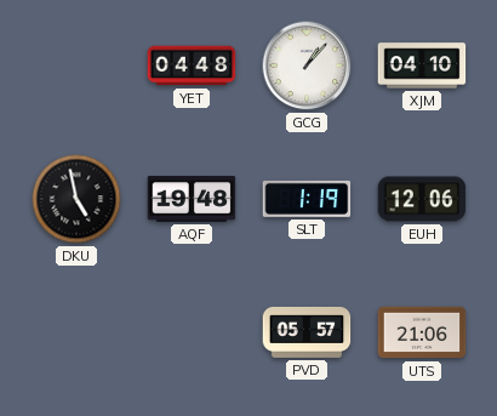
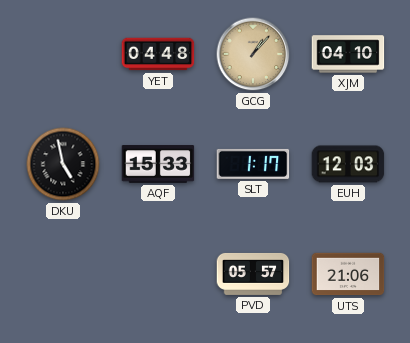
GCG dial: white -> champagne
AQF: 19:48 -> 15:33
SLT: 1:19 -> 1:17
EUH: 12:06 -> 12:03
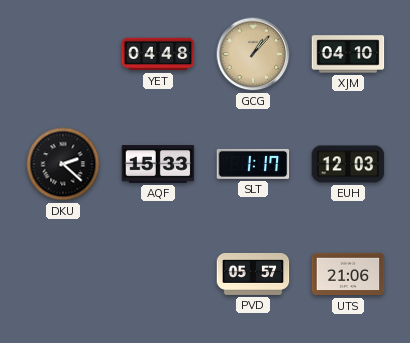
DKU: 4:58 -> 2:22
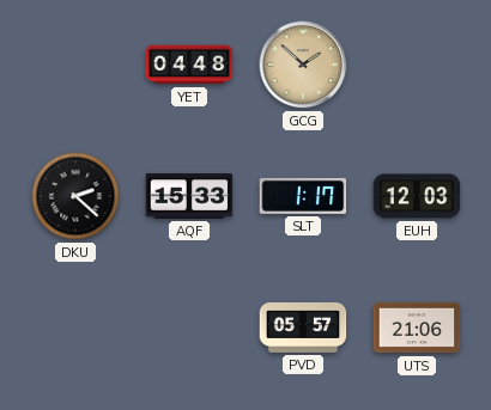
GCG: 1:07 -> 1:52
XJM: 04:10 -> none
